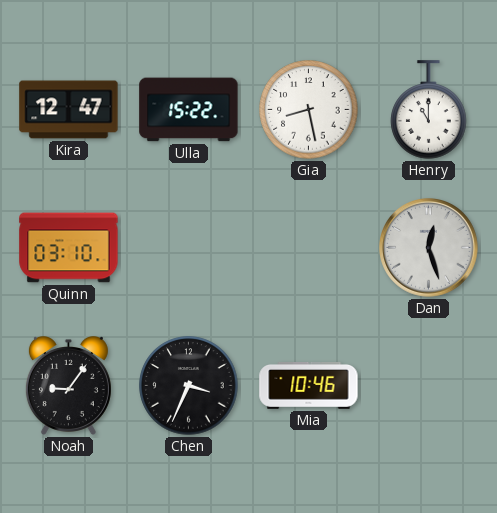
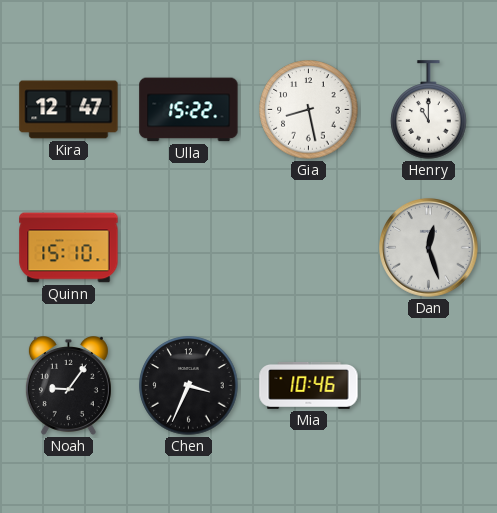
Quinn: 03:10 -> 15:10
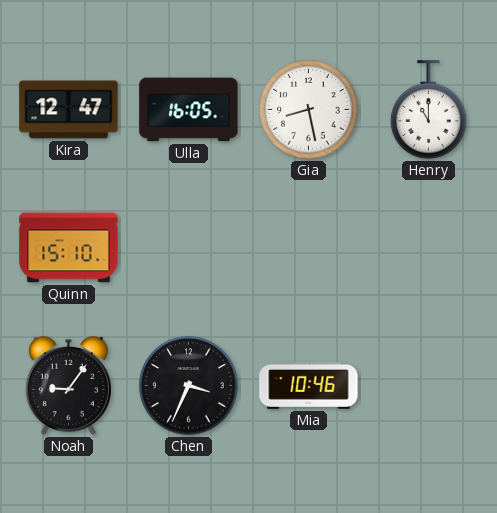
Ulla: 15:22 -> 16:05
Dan: 12:27 -> none
